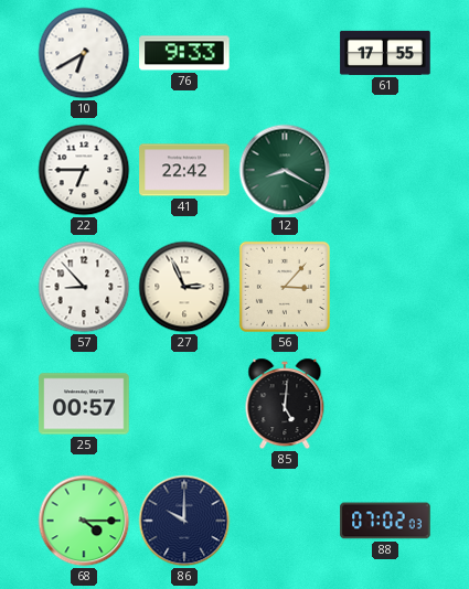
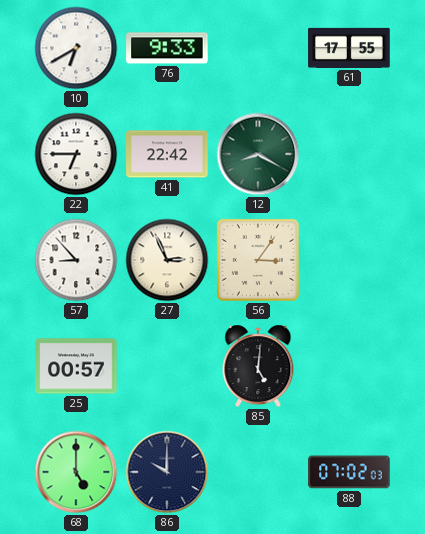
56: 3:07 -> 3:06
68: 4:15 -> 5:00
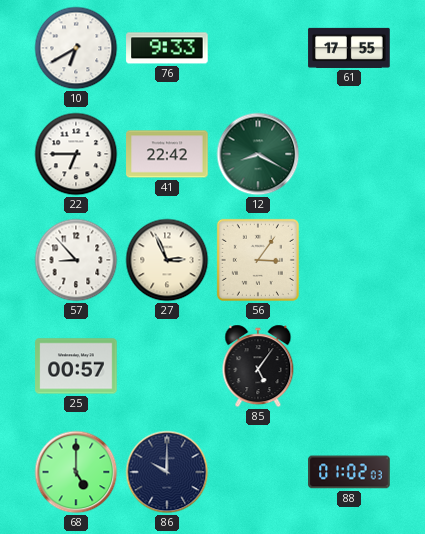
85: 5:01 -> 5:06
88: 07:02 -> 01:02
